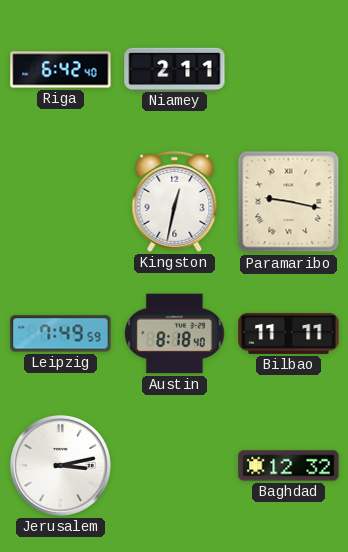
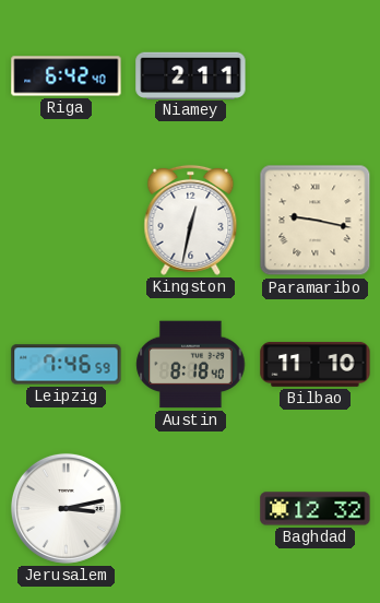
Leipzig: 7:49 -> 7:46
Bilbao: 11:11 -> 11:10
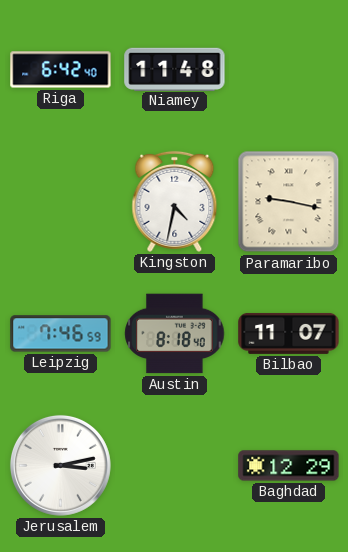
Niamey: 2:11 -> 11:48
Kingston: 12:32 -> 4:32
Bilbao: 11:10 -> 11:07
Baghdad: 12:32 -> 12:29
